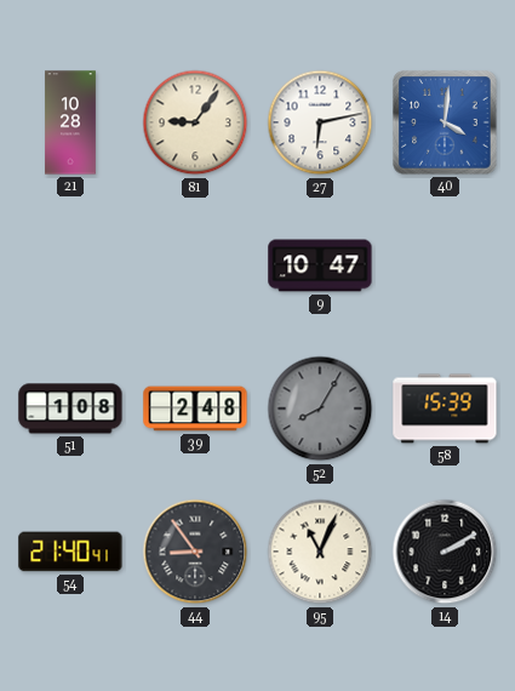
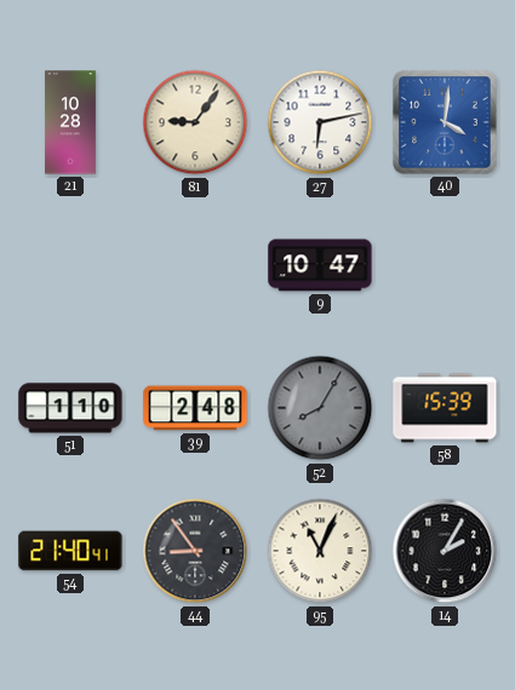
51: 1:08 -> 1:10
14: 2:10 -> 2:05
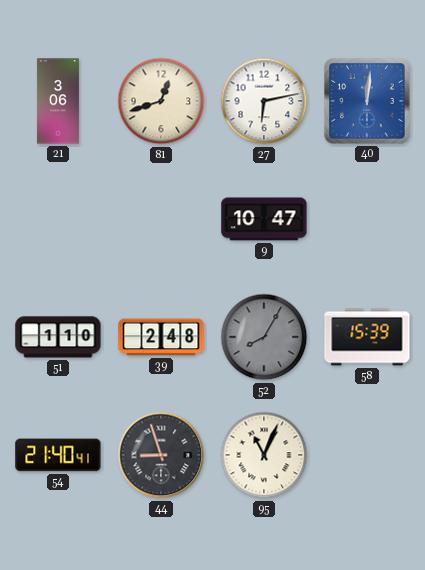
21: 10:28 -> 3:06
81: 9:06 -> 12:42
40: 4:01 -> 12:01
44: 8:54 -> 8:57
14: 2:05 -> none
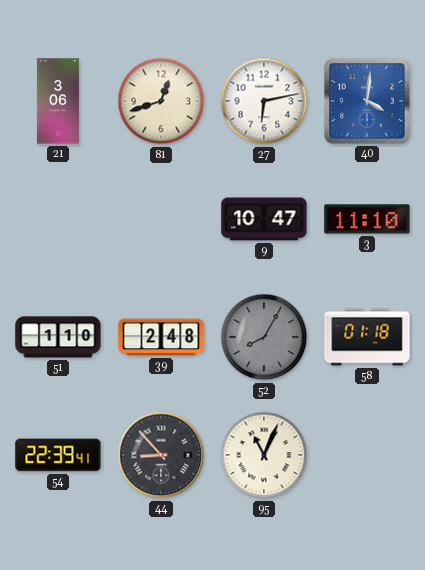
40: 12:01 -> 4:01
3: none -> 11:10
58: 15:39 -> 01:18
54: 21:40 -> 22:39
44: 8:57 -> 8:53
